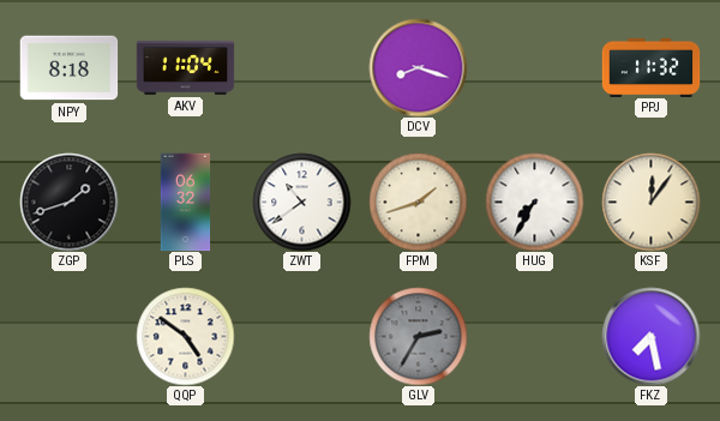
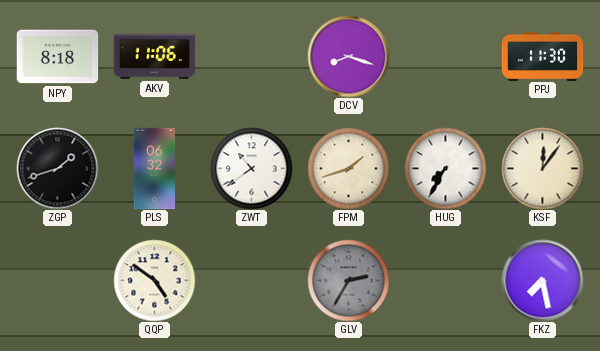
AKV: 11:04 -> 11:06
PPJ: 11:32 -> 11:30
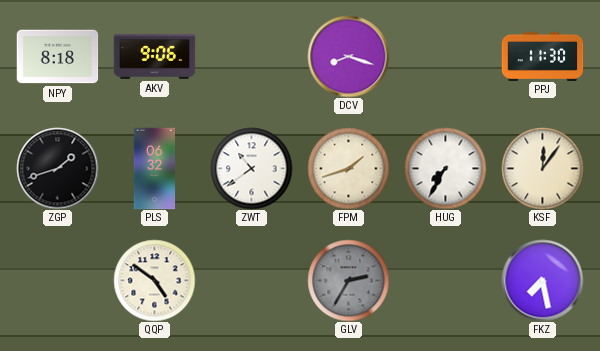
AKV: 11:06 -> 9:06
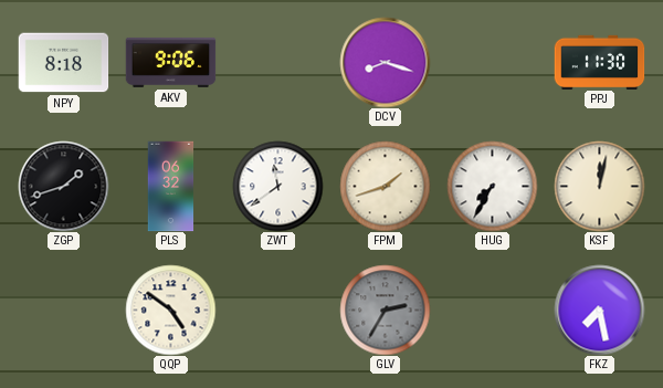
ZWT: 10:39 -> 11:39
KSF: 12:06 -> 12:02
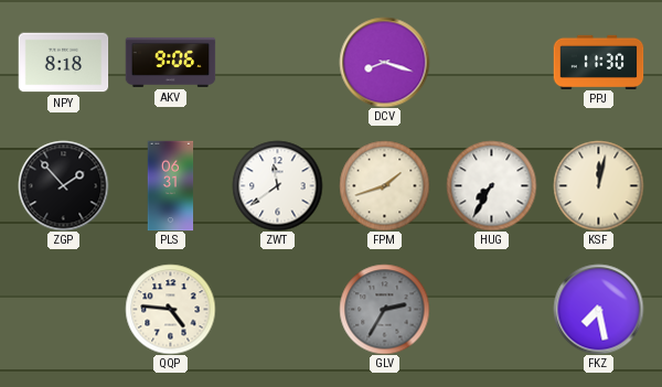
ZGP: 1:42 -> 1:53
PLS: 06:32 -> 06:31
QQP: 4:51 -> 4:46
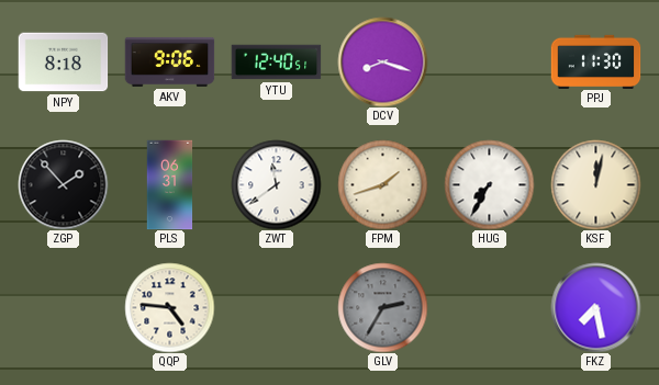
YTU: none -> 12:40
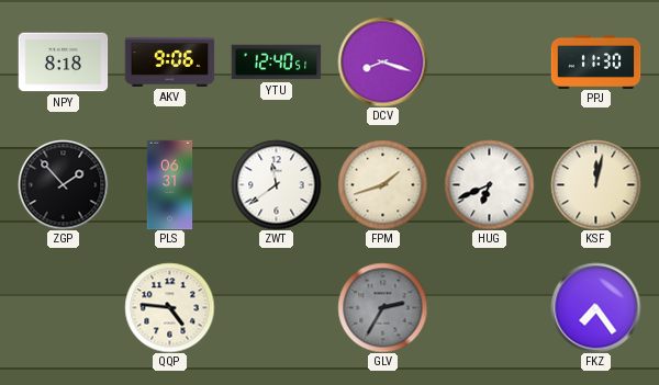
HUG: 7:35 -> 6:41
FKZ: 7:28 -> 7:24
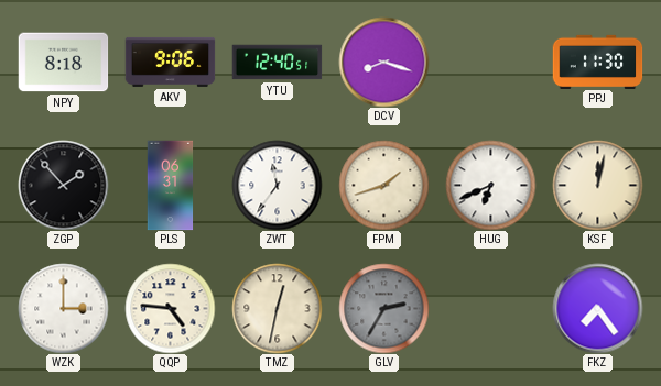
ZWT: 11:39 -> 11:36
WZK: none -> 3:00
TMZ: none -> 12:32
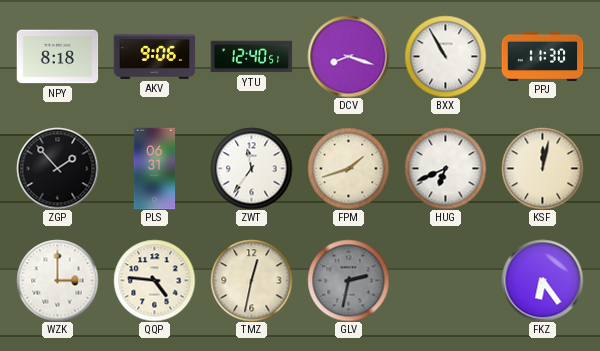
BXX: none -> 10:55
GLV: 2:35 -> 2:32
FKZ: 7:24 -> 6:24
